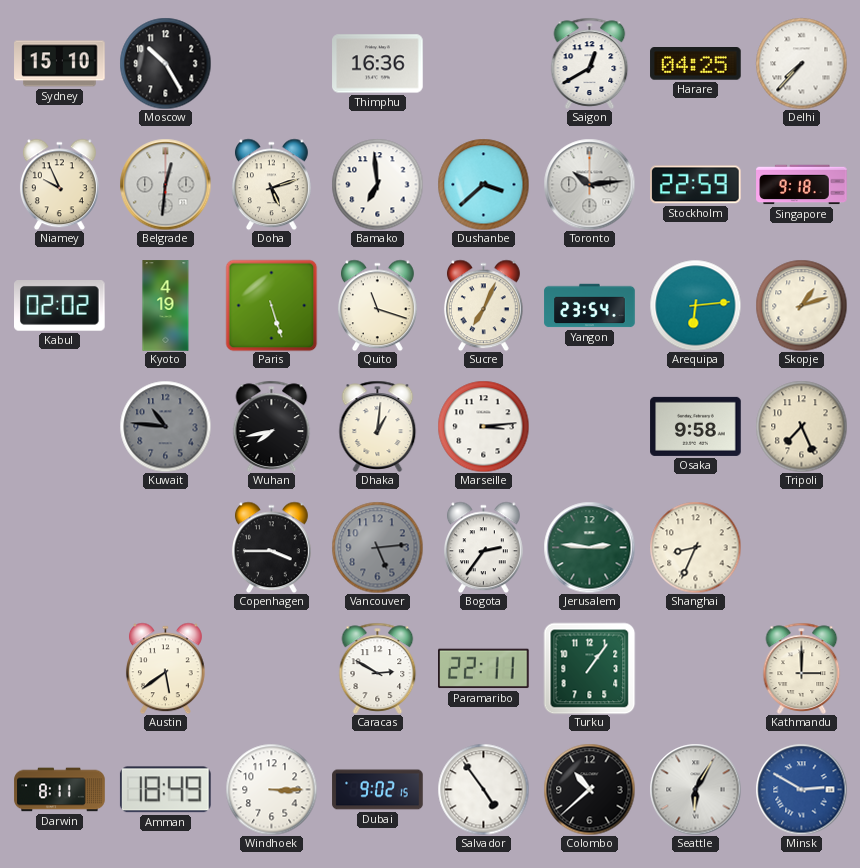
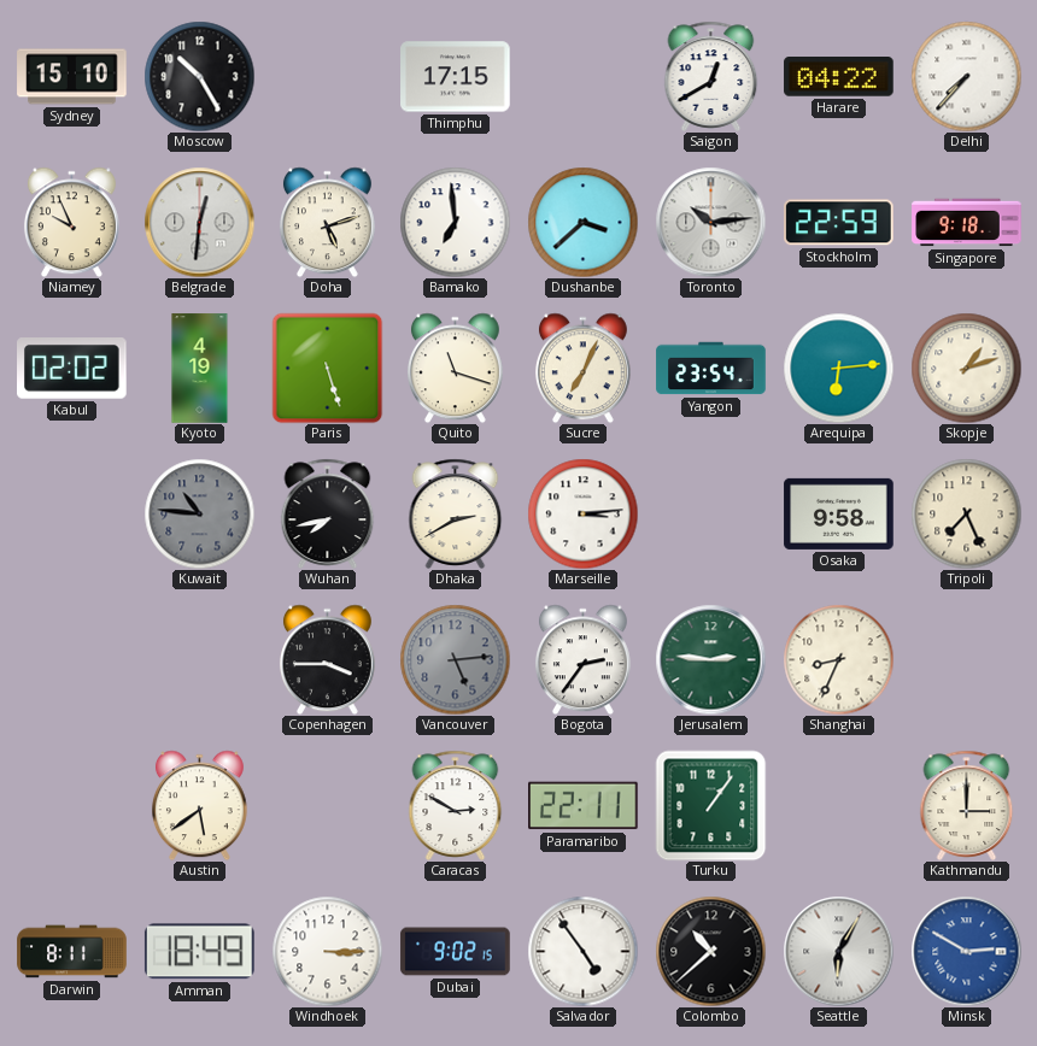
Thimphu: 16:36 -> 17:15
Harare: 04:25 -> 04:22
Dhaka: 1:01 -> 2:40
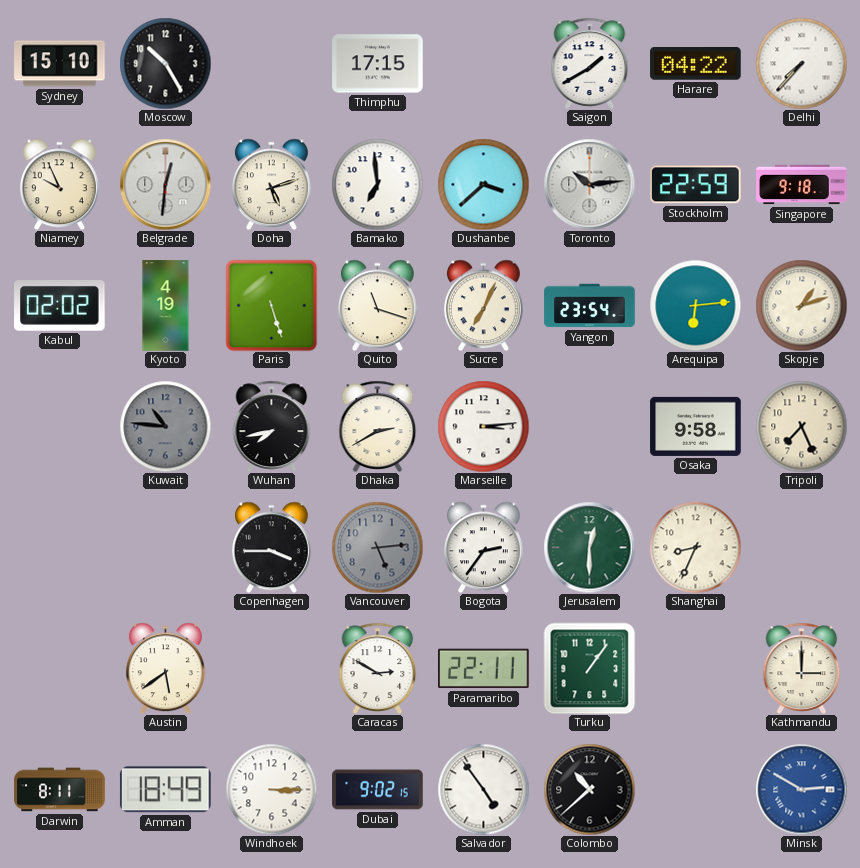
Saigon: 12:40 -> 1:40
Jerusalem: 2:46 -> 12:30
Seattle: 6:05 -> none
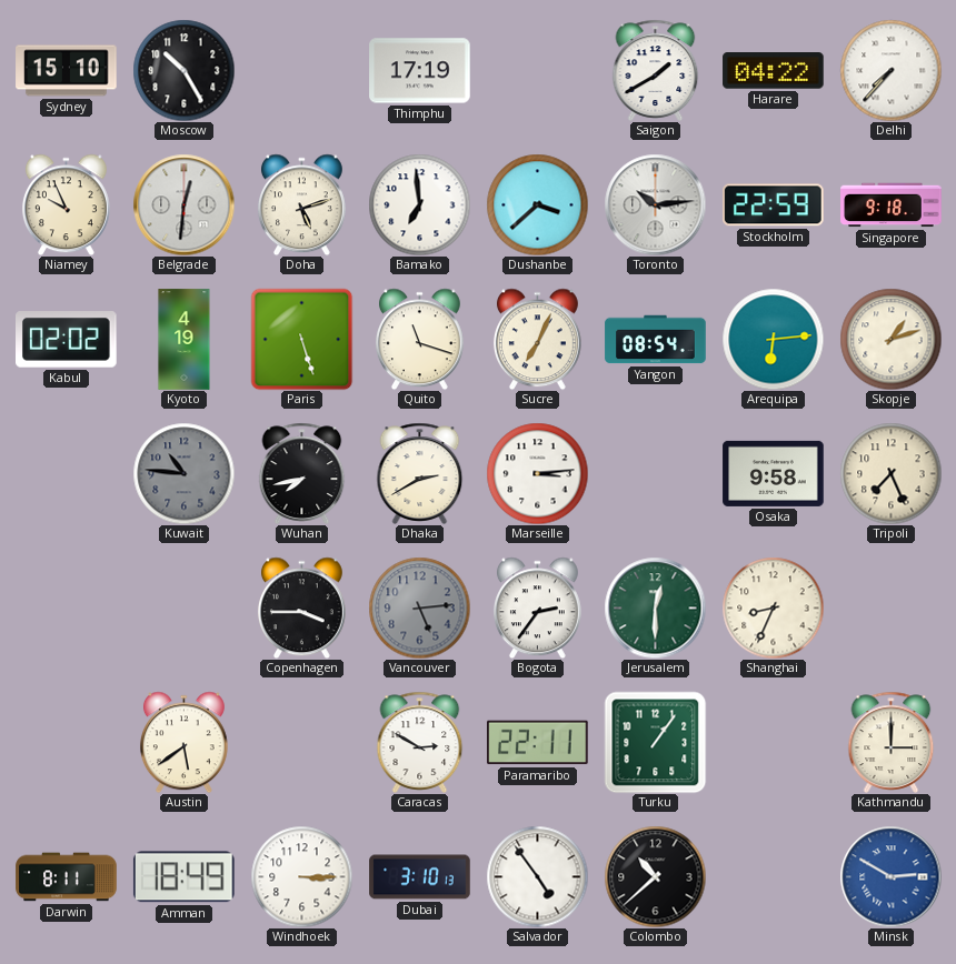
Thimphu: 17:15 -> 17:19
Yangon: 23:54 -> 08:54
Dubai: 9:02 -> 3:10
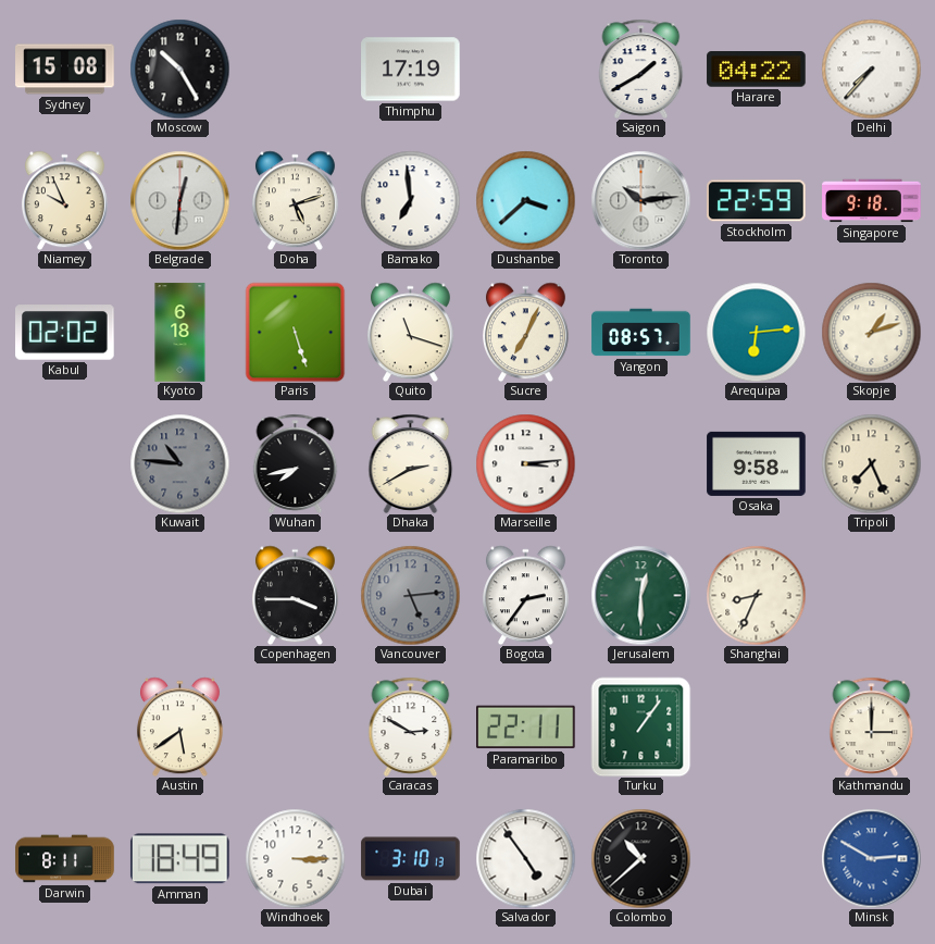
Sydney: 15:10 -> 15:08
Kyoto: 4:19 -> 6:18
Yangon: 08:54 -> 08:57
